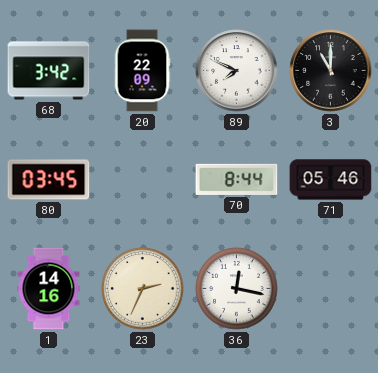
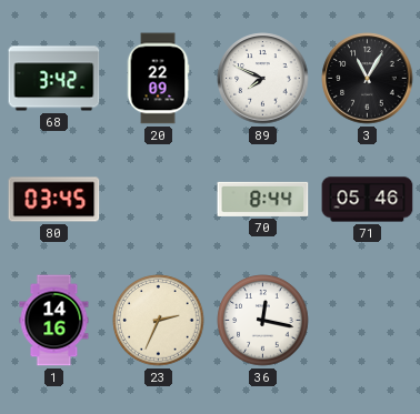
3: 11:00 -> 11:05
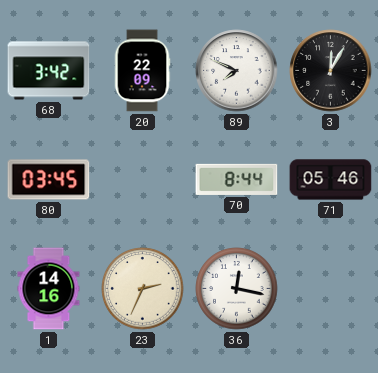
3: 11:05 -> 12:05
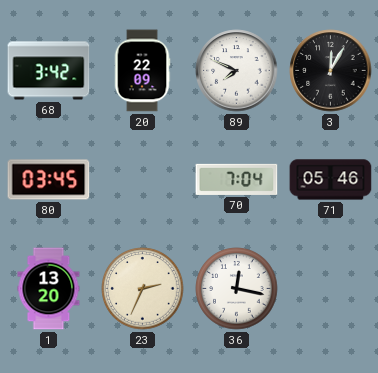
70: 8:44 -> 7:04
1: 14:16 -> 13:20
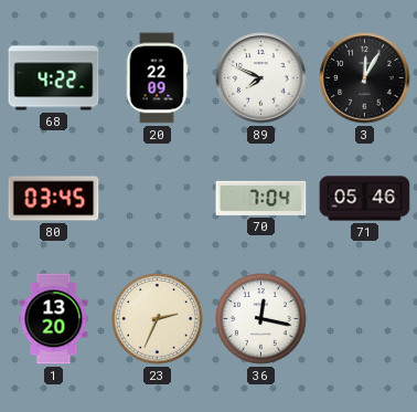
68: 3:42 -> 4:22
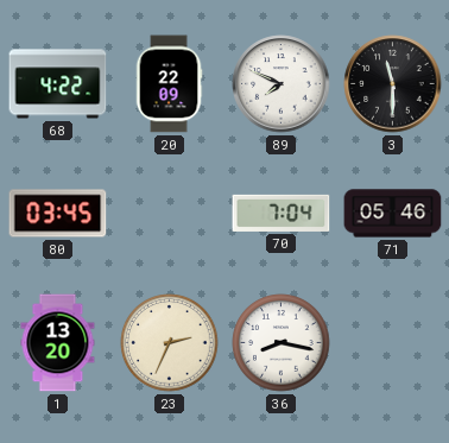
3: 12:05 -> 11:30
36: 12:17 -> 8:17
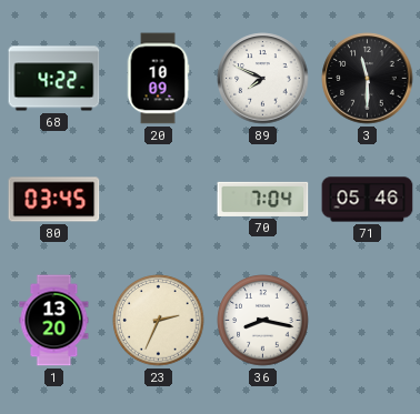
20: 22:09 -> 10:09
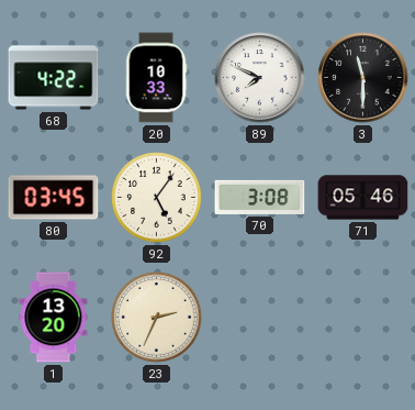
20: 10:09 -> 10:33
92: none -> 5:06
70: 7:04 -> 3:08
36: 8:17 -> none
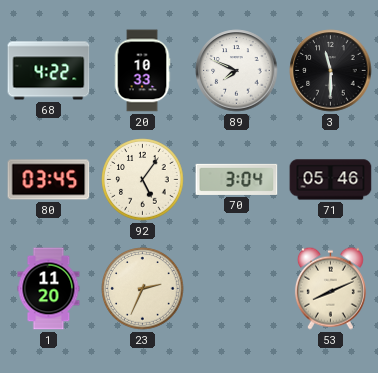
70: 3:08 -> 3:04
1: 13:20 -> 11:20
53: none -> 8:11
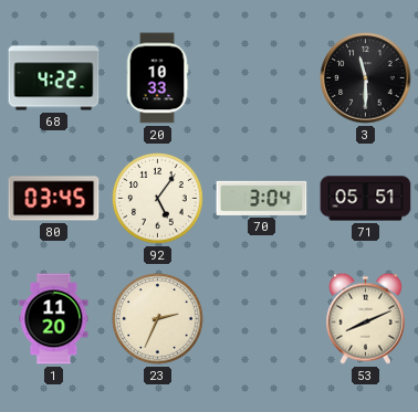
89: 7:49 -> none
71: 05:46 -> 05:51
